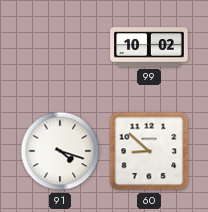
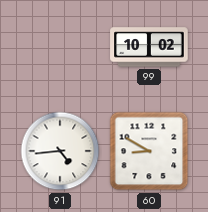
91: 4:18 -> 4:44
60: 8:52 -> 8:50
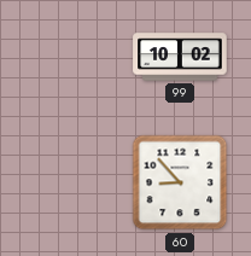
91: 4:44 -> none
60: 8:50 -> 8:53
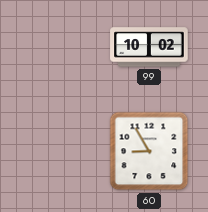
60: 8:53 -> 8:55
